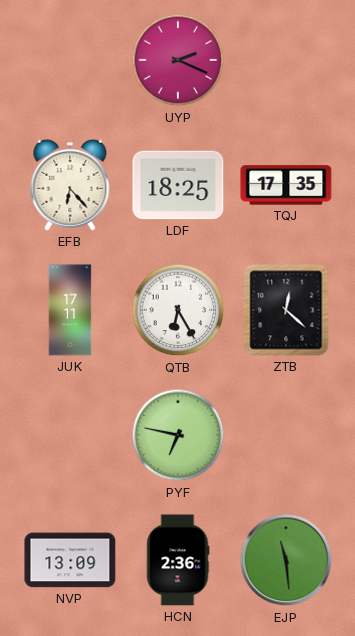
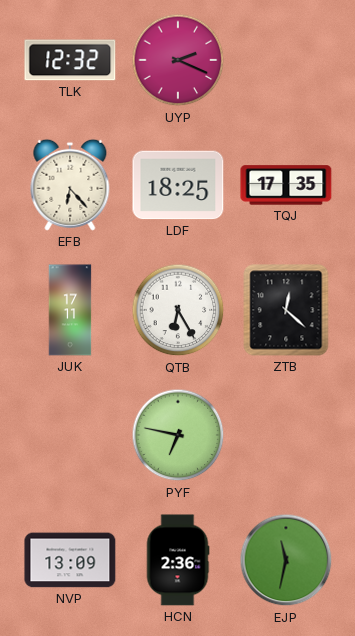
TLK: none -> 12:32
EJP: 11:29 -> 11:32
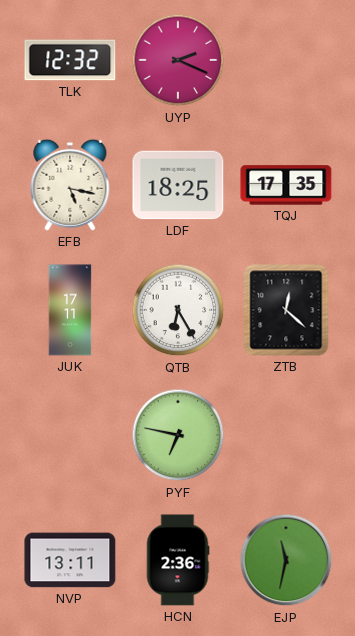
EFB: 6:23 -> 5:17
NVP: 13:09 -> 13:11
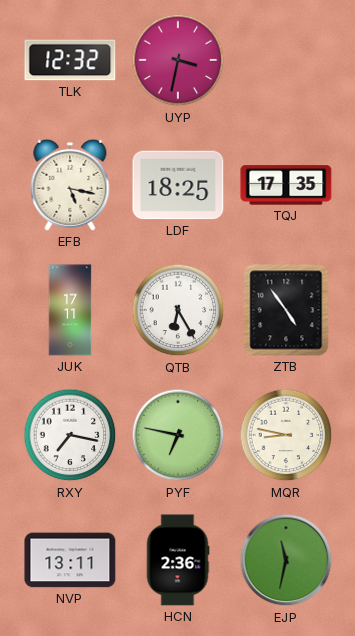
UYP: 2:19 -> 3:32
ZTB: 12:22 -> 4:54
RXY: none -> 7:17
MQR: none -> 8:47
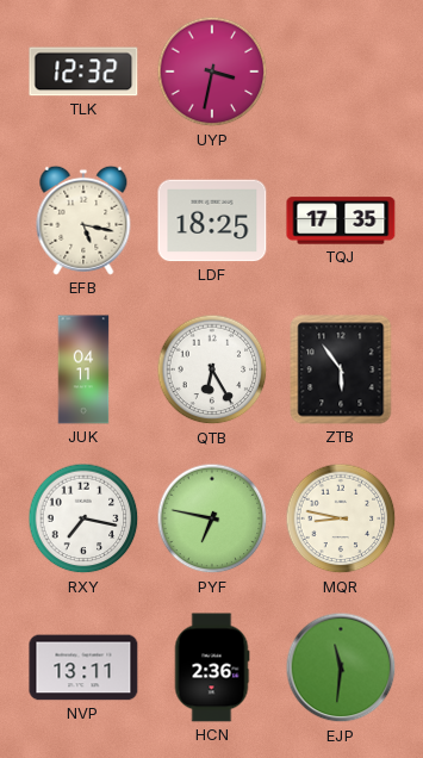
JUK: 17:11 -> 04:11
ZTB: 4:54 -> 5:54
EJP: 11:32 -> 11:31
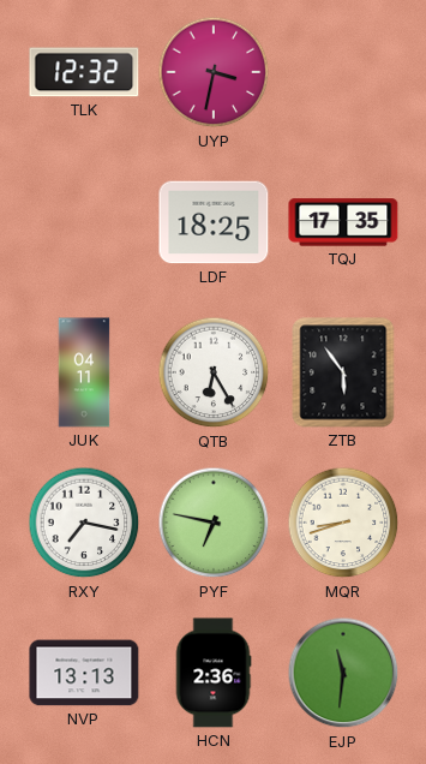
EFB: 5:17 -> none
MQR: 8:47 -> 8:42
NVP: 13:11 -> 13:13
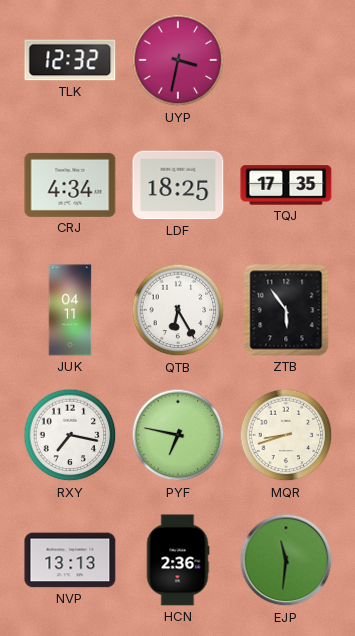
CRJ: none -> 4:34
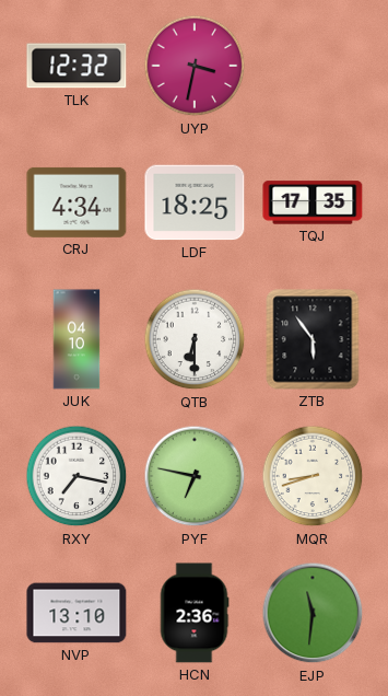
JUK: 04:11 -> 04:10
QTB: 6:25 -> 6:30
NVP: 13:13 -> 13:10
